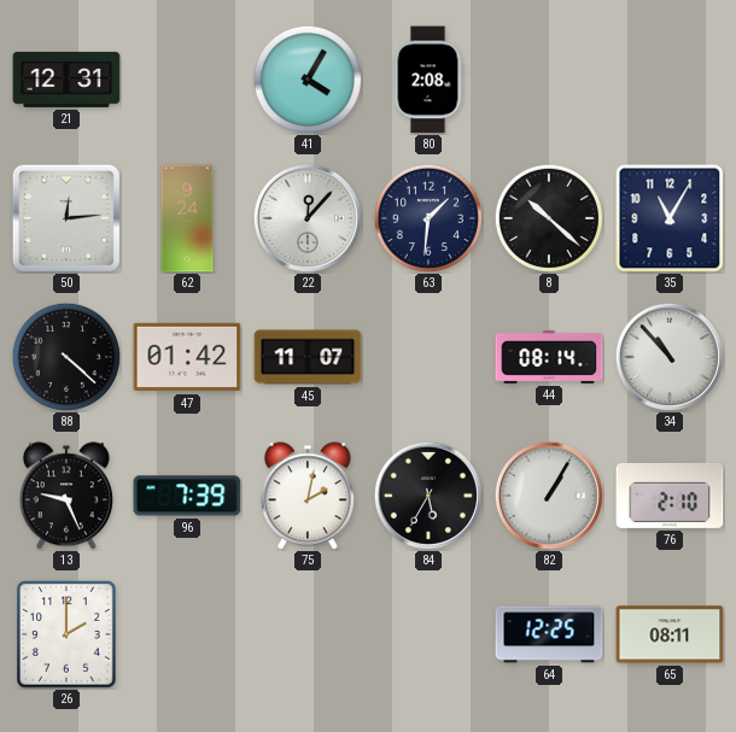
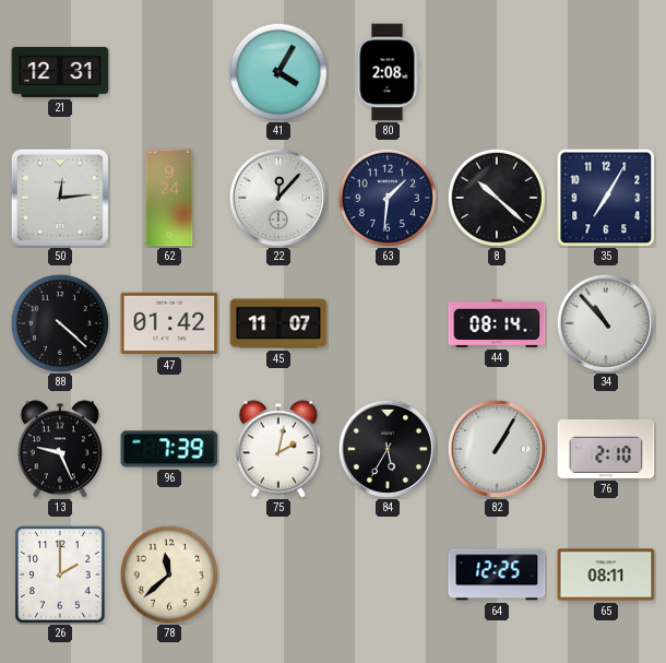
35: 11:05 -> 7:05
78: none -> 11:38
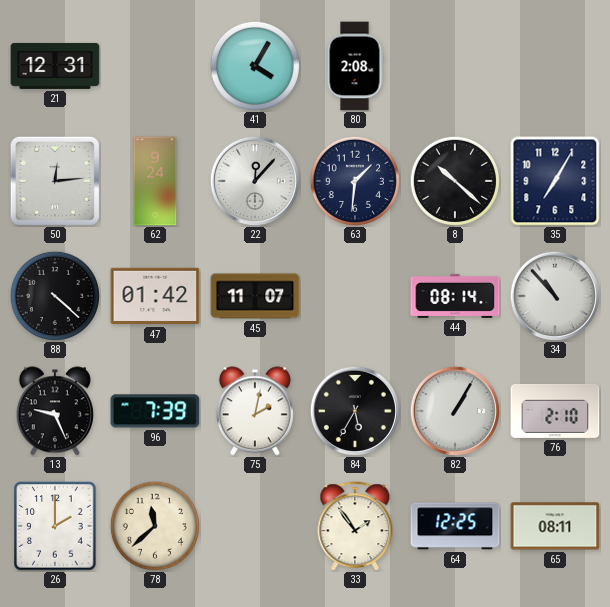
33: none -> 1:54
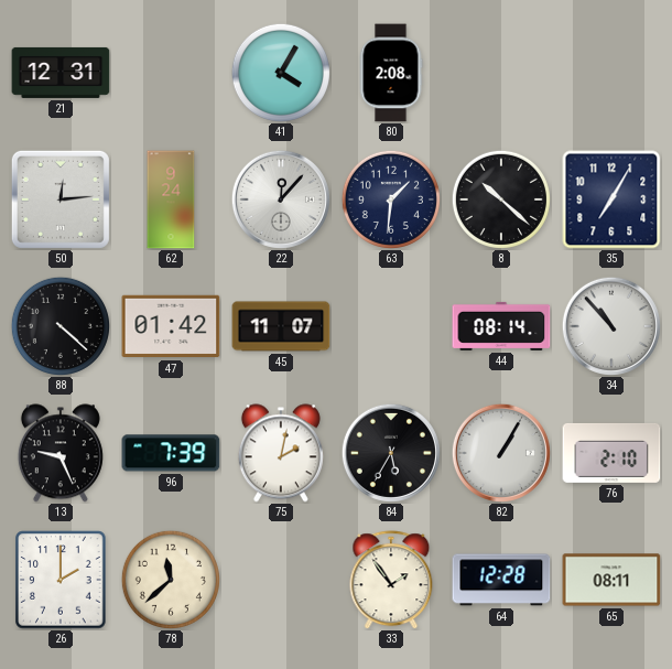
64: 12:25 -> 12:28
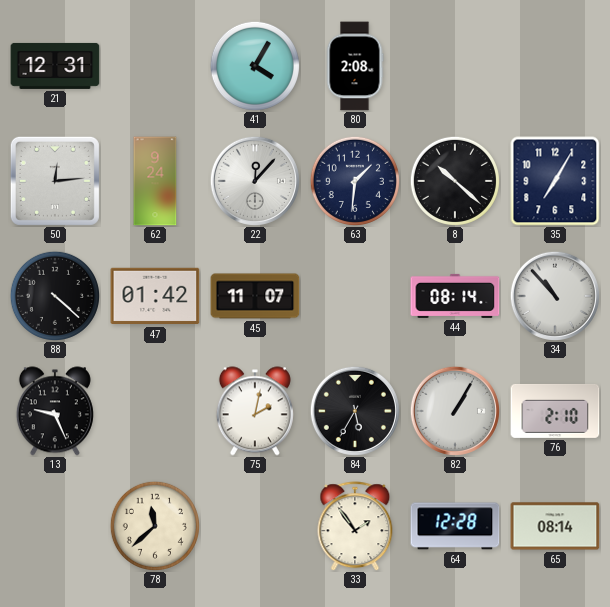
96: 7:39 -> none
26: 2:00 -> none
65: 08:11 -> 08:14
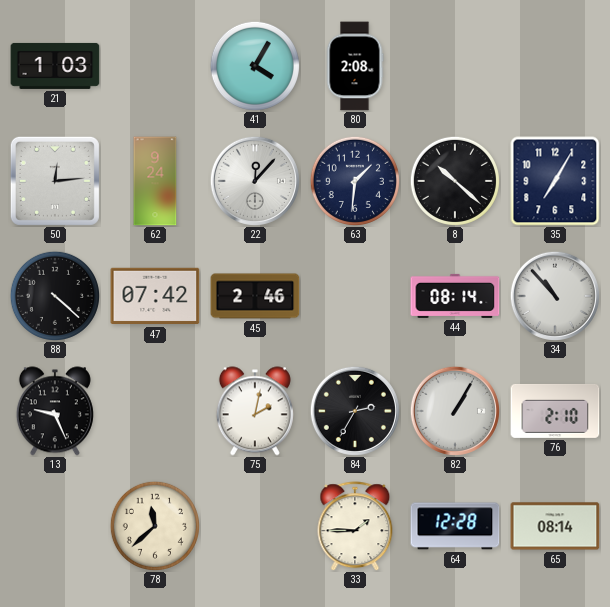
21: 12:31 -> 1:03
47: 01:42 -> 07:42
45: 11:07 -> 2:46
84: 5:35 -> 2:35
33: 1:54 -> 1:45
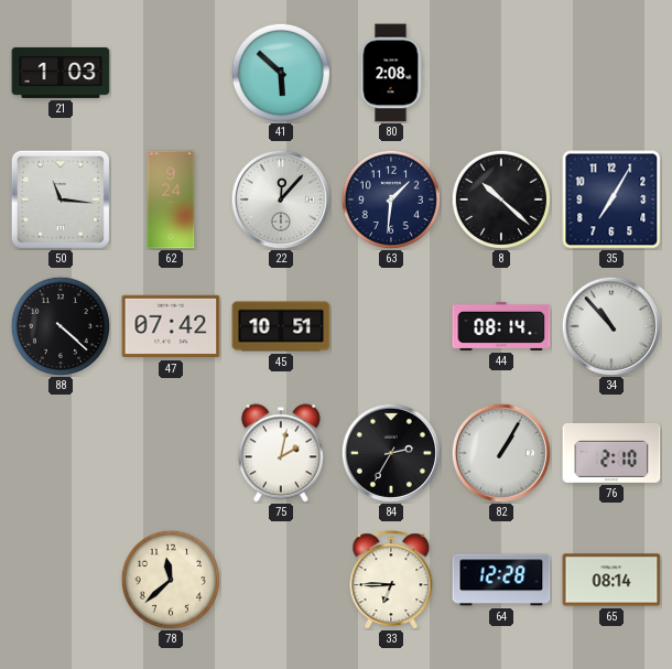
41: 4:05 -> 5:52
50: 12:14 -> 11:16
45: 2:46 -> 10:51
13: 9:26 -> none
33: 1:45 -> 6:45
